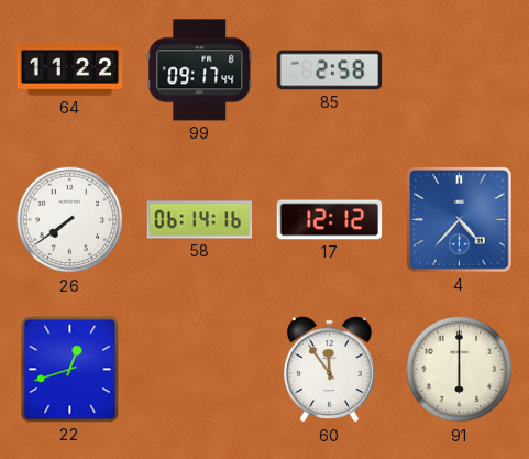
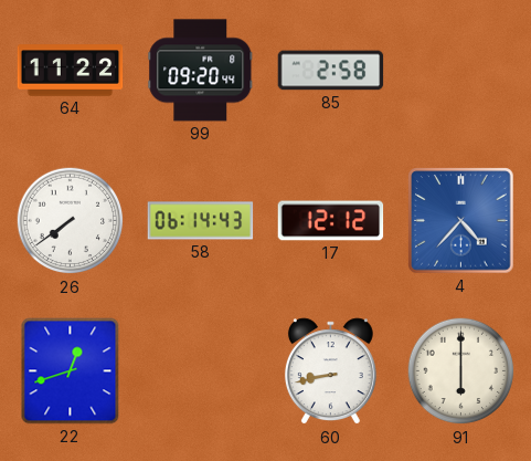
99: 09:17 -> 09:20
58: 06:14:16 -> 06:14:43
60: 11:54 -> 8:43
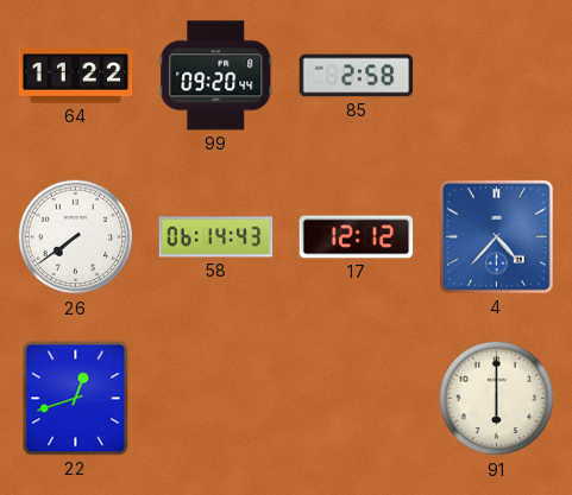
60: 8:43 -> none
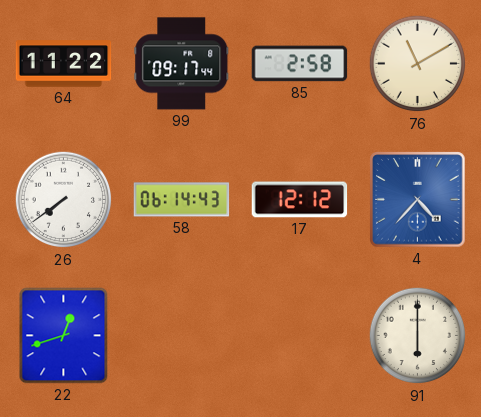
99: 09:20 -> 09:17
76: none -> 11:10
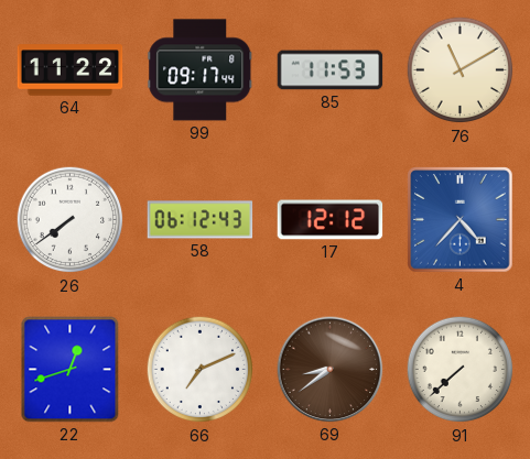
85: 2:58 -> 11:53
58: 06:14 -> 06:12
66: none -> 7:11
69: none -> 8:39
91: 6:00 -> 7:38
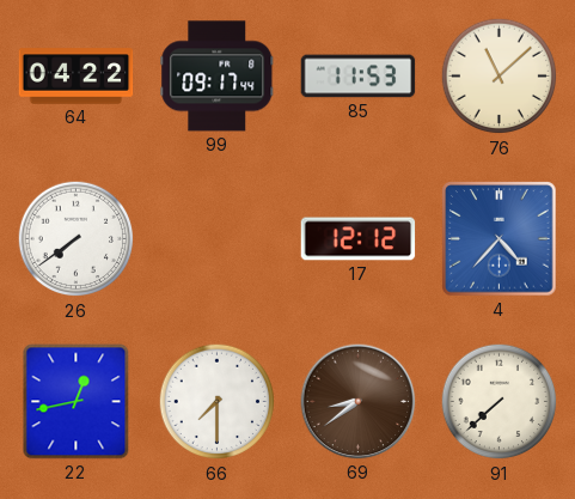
64: 11:22 -> 04:22
76: 11:10 -> 11:08
58: 06:12 -> none
22: 12:42 -> 12:43
66: 7:11 -> 7:30
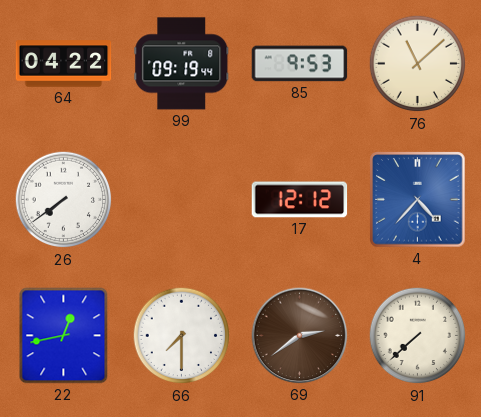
99: 09:17 -> 09:19
85: 11:53 -> 9:53
69: 8:39 -> 2:39
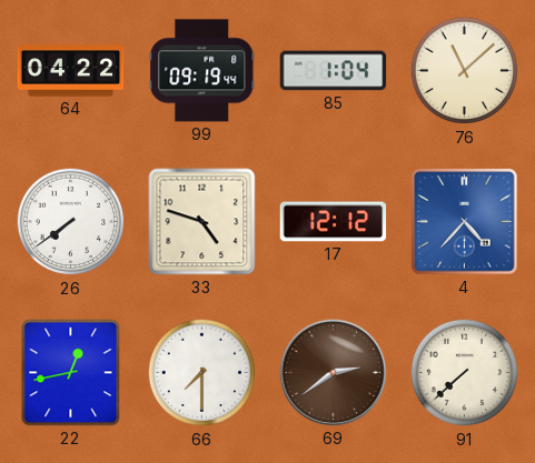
85: 9:53 -> 1:04
33: none -> 4:48
